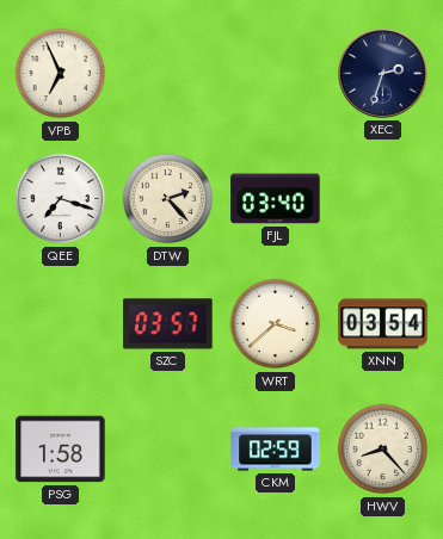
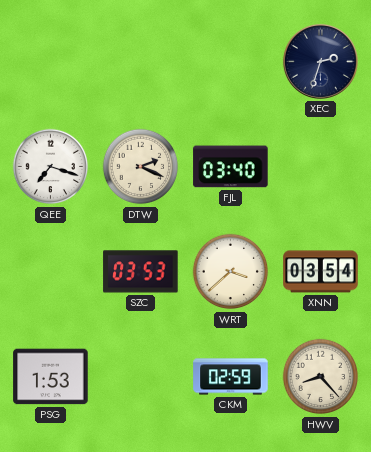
VPB: 6:56 -> none
DTW: 2:23 -> 2:19
SZC: 03:57 -> 03:53
PSG: 1:58 -> 1:53
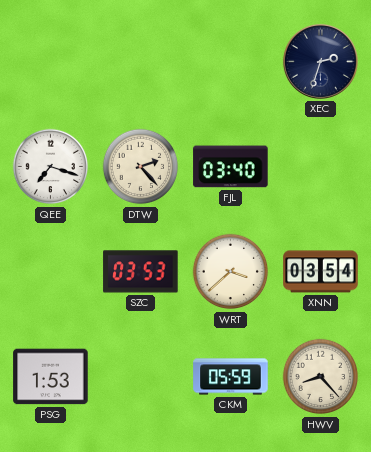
DTW: 2:19 -> 2:23
CKM: 02:59 -> 05:59
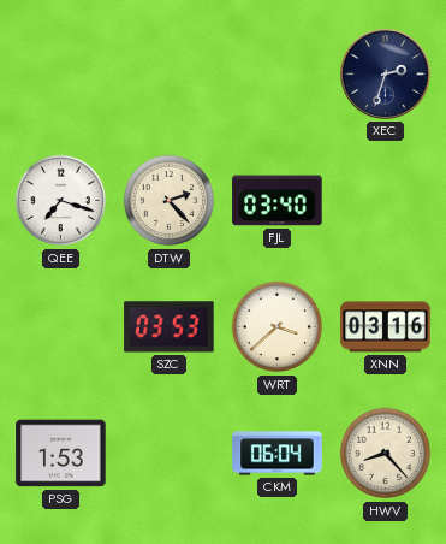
XNN: 03:54 -> 03:16
CKM: 05:59 -> 06:04
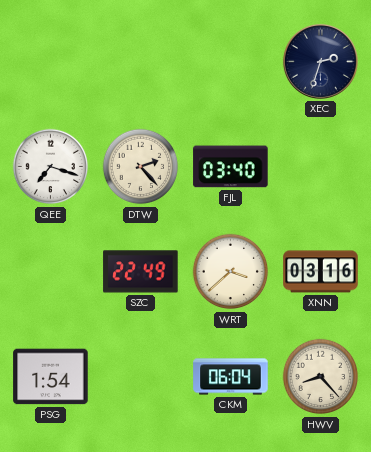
SZC: 03:53 -> 22:49
PSG: 1:53 -> 1:54
